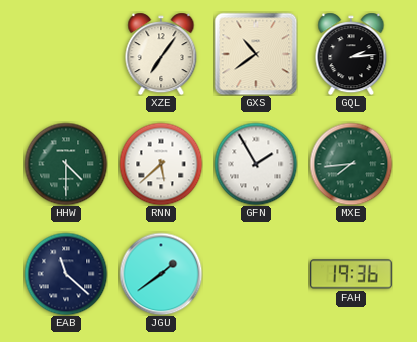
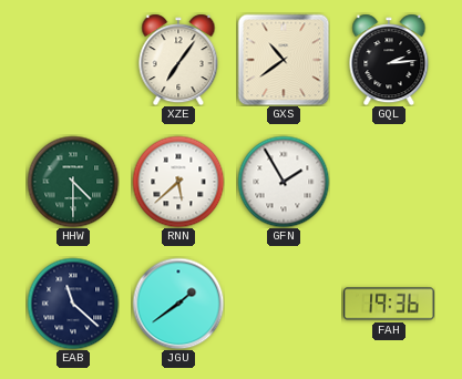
MXE: 7:44 -> none
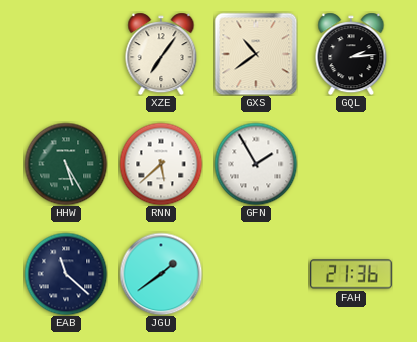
HHW: 4:30 -> 5:25
FAH: 19:36 -> 21:36
